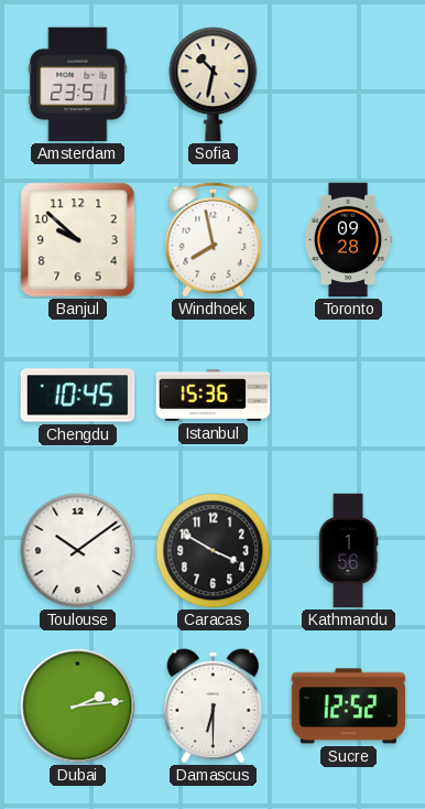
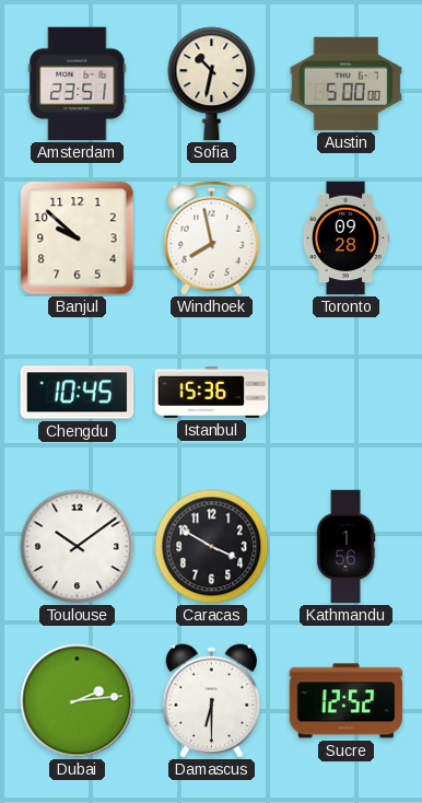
Austin: none -> 5:00
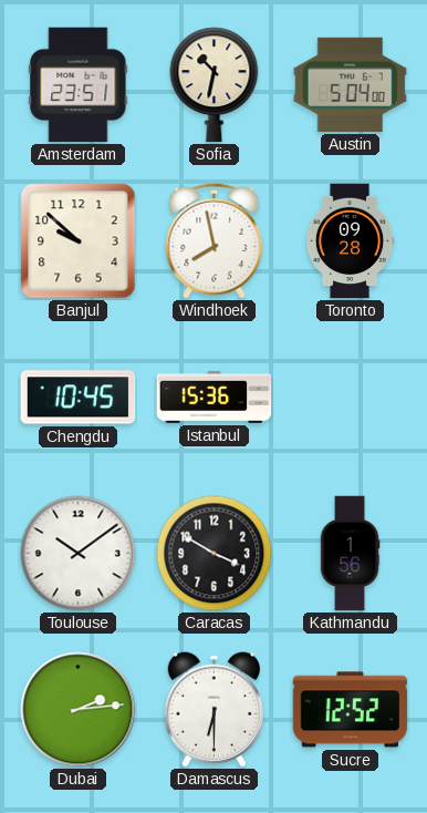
Austin: 5:00 -> 5:04
